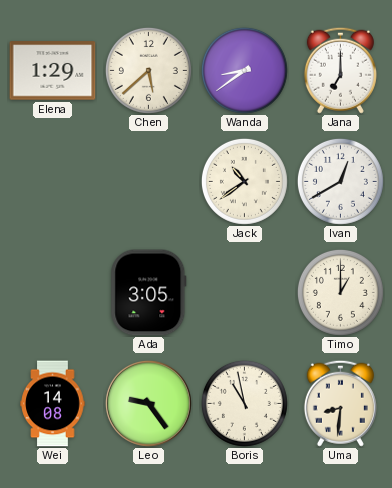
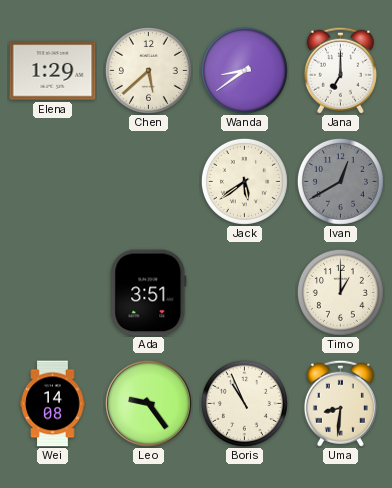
Jack: 10:39 -> 5:39
Ivan dial: white -> grey
Ada: 3:05 -> 3:51
Boris: 10:58 -> 10:56
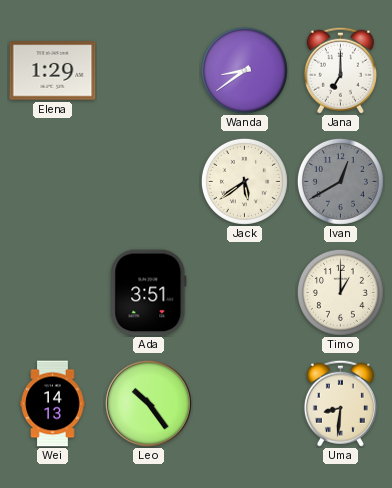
Chen: 5:38 -> none
Wei: 14:08 -> 14:13
Leo: 9:24 -> 10:24
Boris: 10:56 -> none
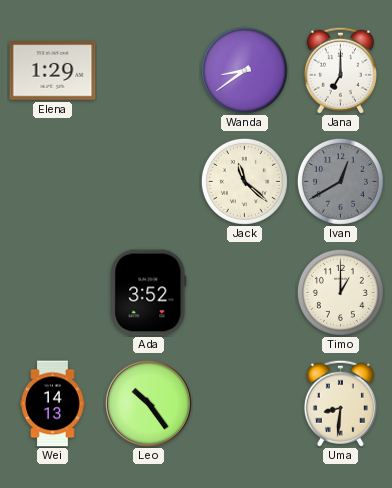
Jack: 5:39 -> 11:22
Ada: 3:51 -> 3:52
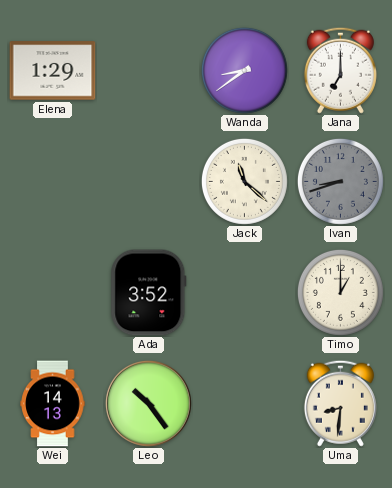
Ivan: 12:40 -> 8:42
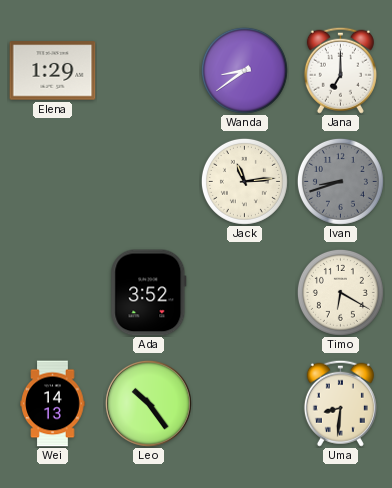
Jack: 11:22 -> 11:14
Timo: 1:00 -> 6:20
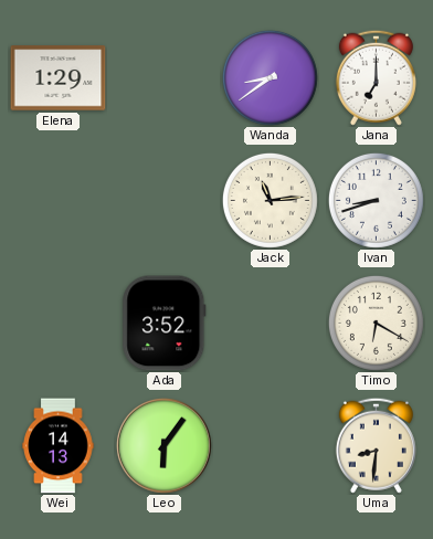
Ivan dial: grey -> white
Leo: 10:24 -> 6:06
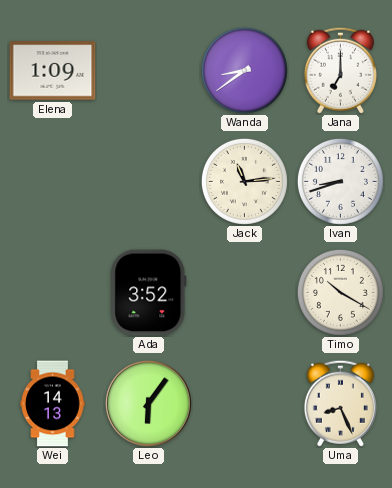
Elena: 1:29 -> 1:09
Timo: 6:20 -> 10:20
Uma: 8:31 -> 8:26
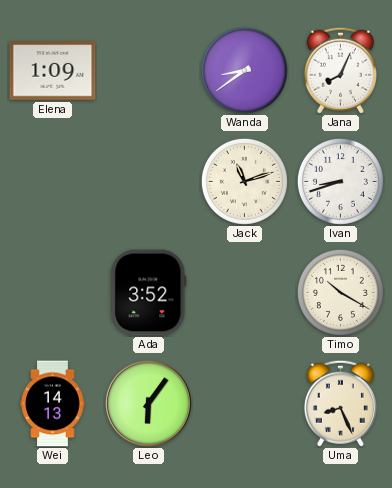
Jana: 7:00 -> 8:04
Jack: 11:14 -> 11:12
